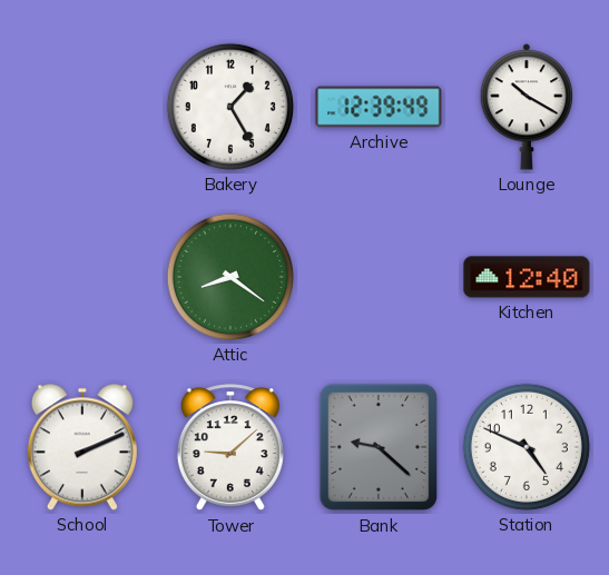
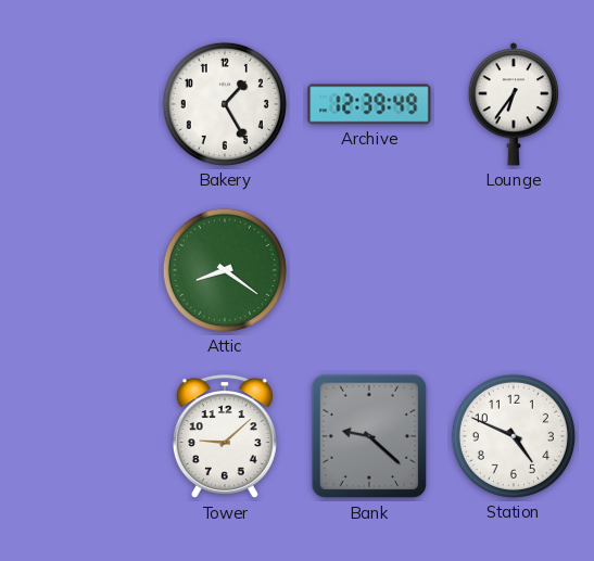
Lounge: 10:20 -> 6:36
Kitchen: 12:40 -> none
School: 2:11 -> none
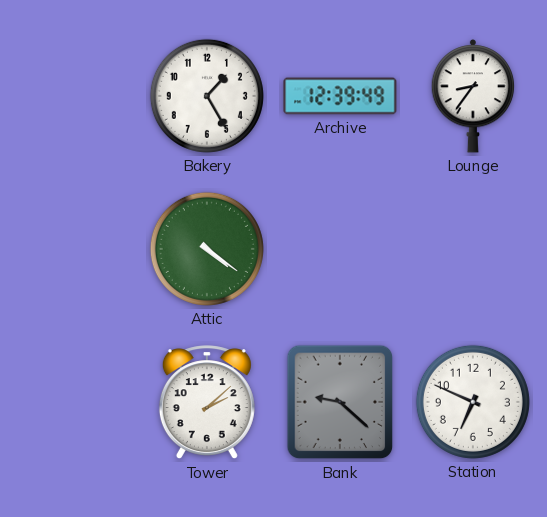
Lounge: 6:36 -> 8:36
Attic: 8:21 -> 4:21
Tower: 9:08 -> 2:08
Station: 4:49 -> 6:49
